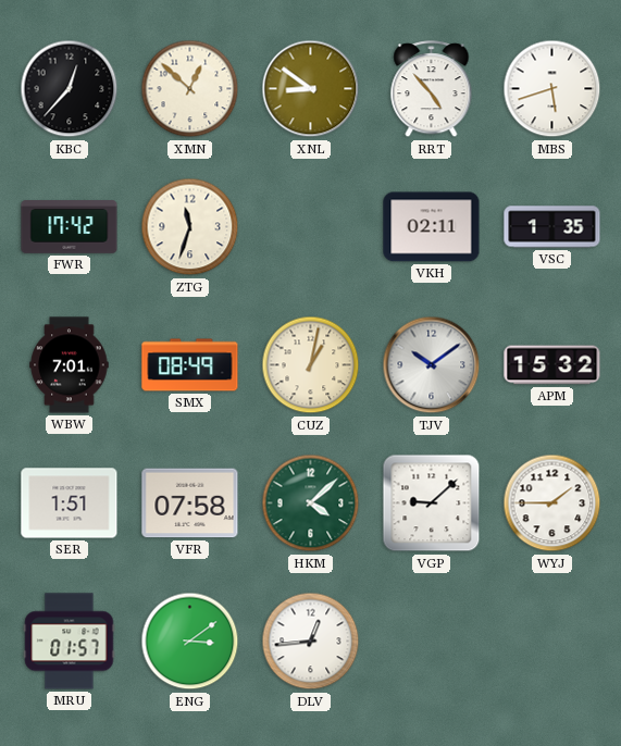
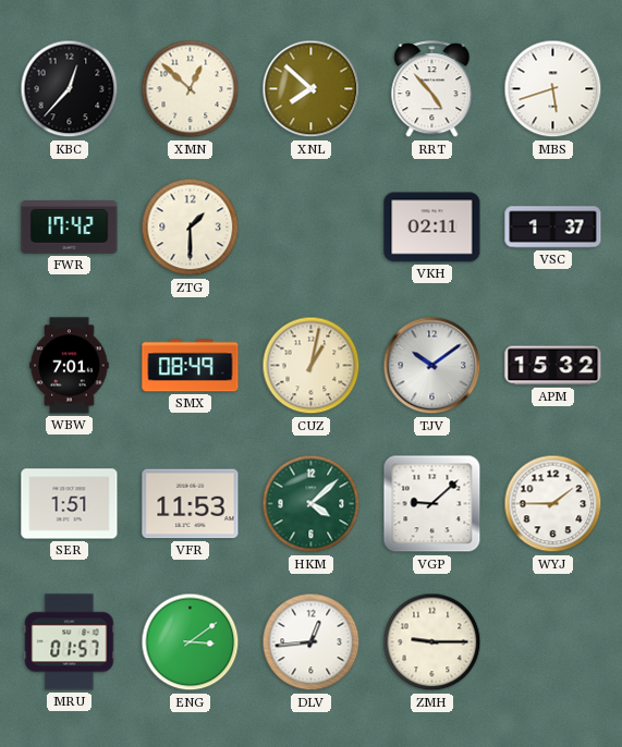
XNL: 8:51 -> 7:52
ZTG: 11:33 -> 1:30
VSC: 1:35 -> 1:37
VFR: 07:58 -> 11:53
ZMH: none -> 9:15
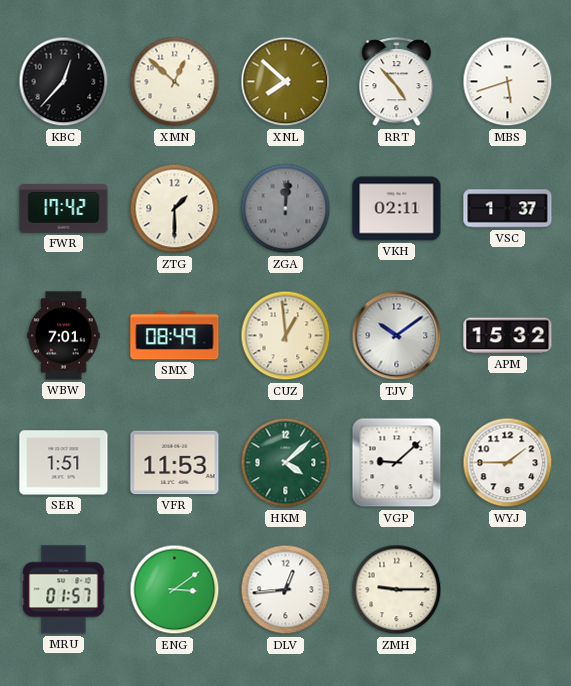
ZGA: none -> 12:01
CUZ: 1:02 -> 12:59
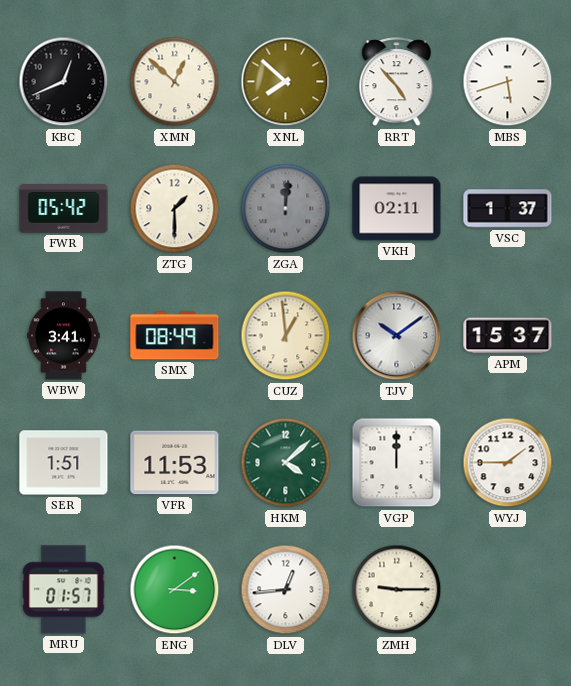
KBC: 12:37 -> 12:41
FWR: 17:42 -> 05:42
WBW: 7:01 -> 3:41
APM: 15:32 -> 15:37
VGP: 9:08 -> 12:00
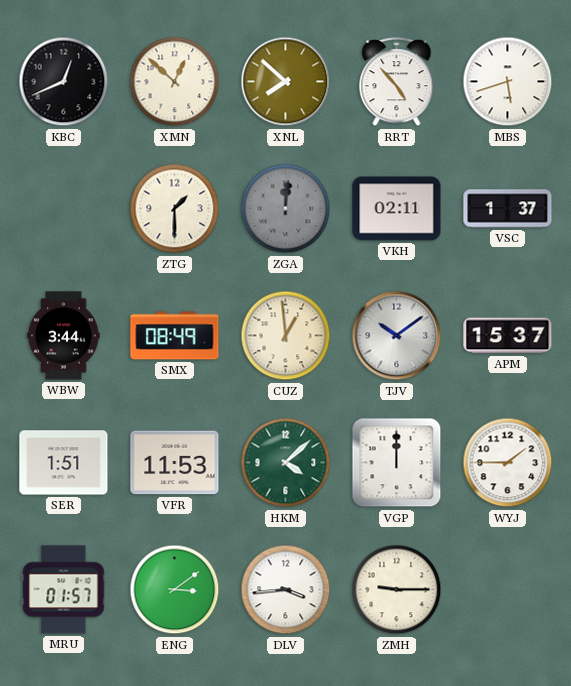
FWR: 05:42 -> none
WBW: 3:41 -> 3:44
DLV: 12:44 -> 3:44
